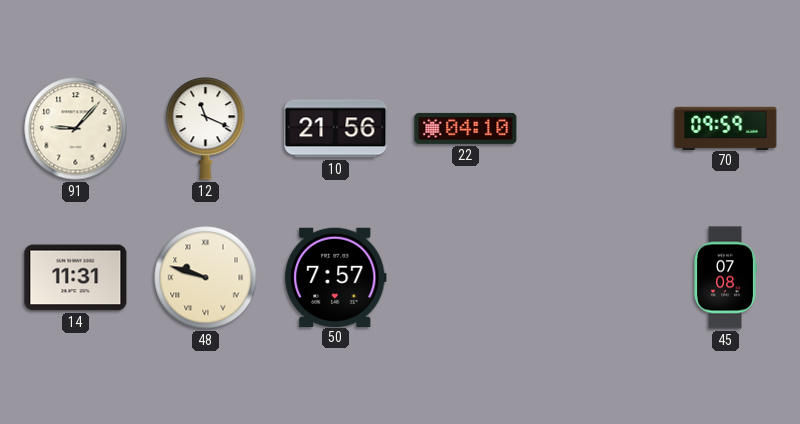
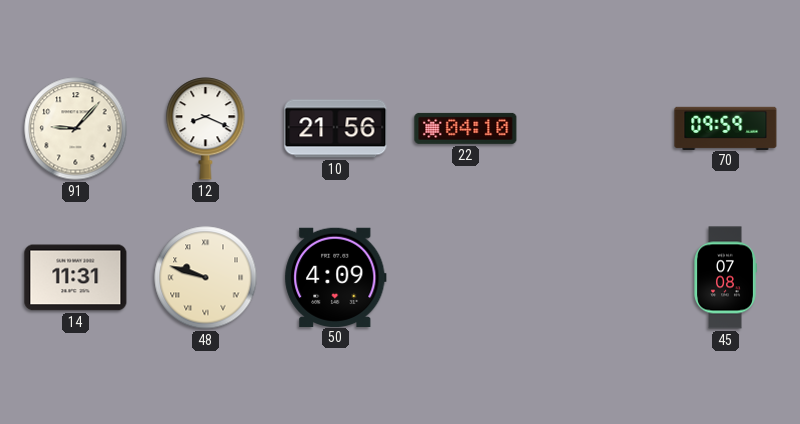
12: 11:19 -> 8:19
50: 7:57 -> 4:09
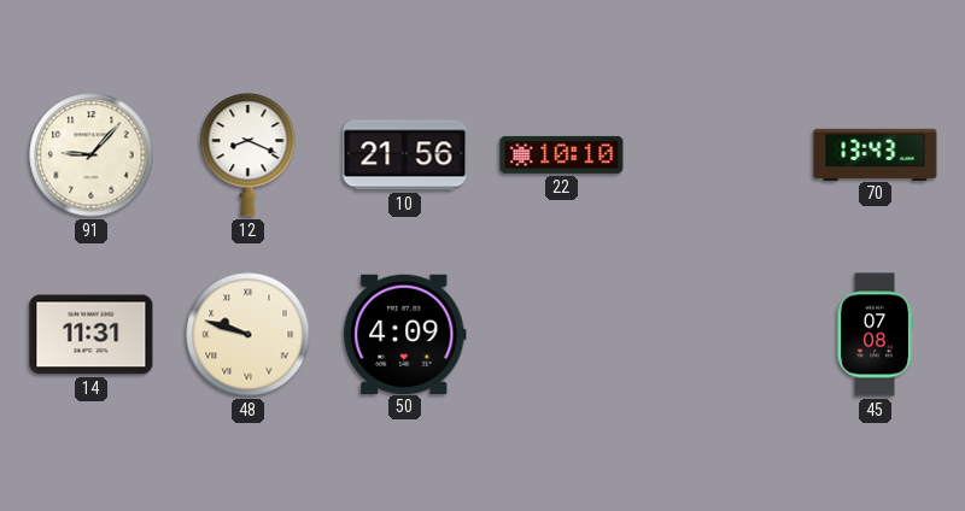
22: 04:10 -> 10:10
70: 09:59 -> 13:43
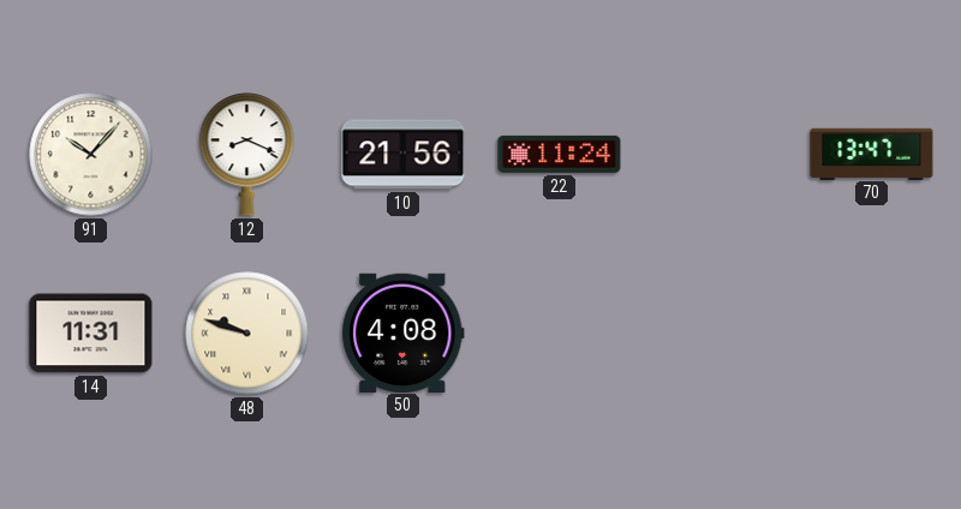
91: 9:07 -> 10:07
22: 10:10 -> 11:24
70: 13:43 -> 13:47
50: 4:09 -> 4:08
45: 07:08 -> none
